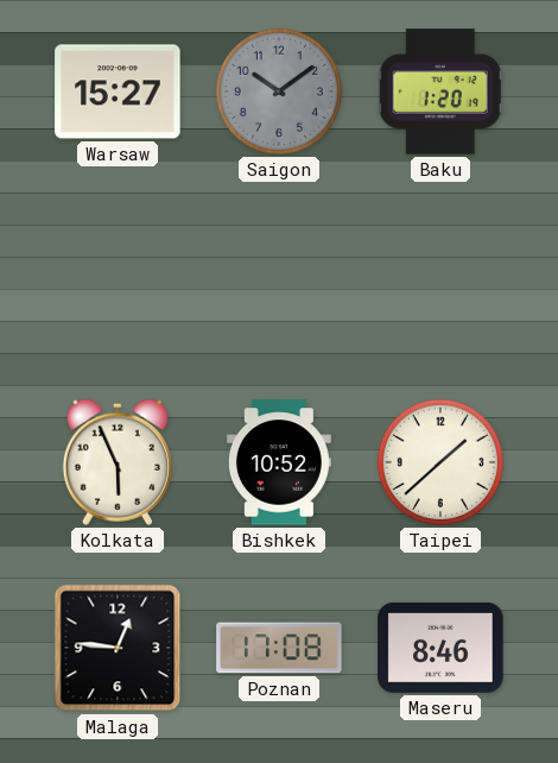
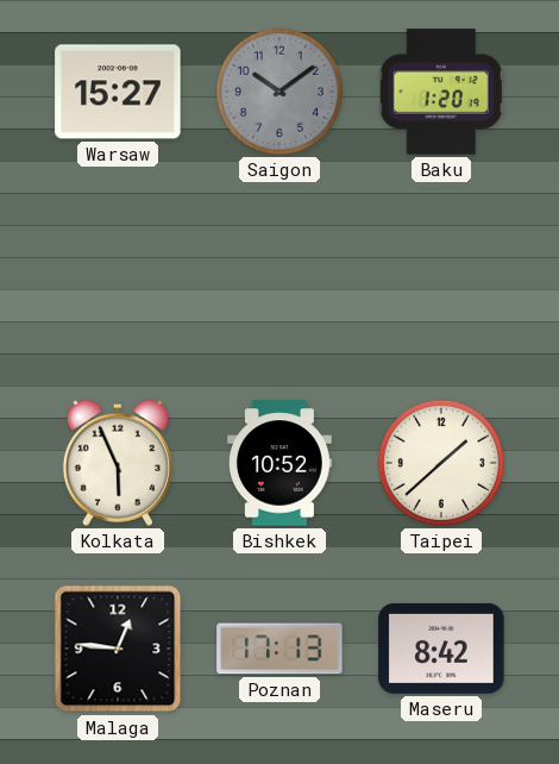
Poznan: 17:08 -> 17:13
Maseru: 8:46 -> 8:42
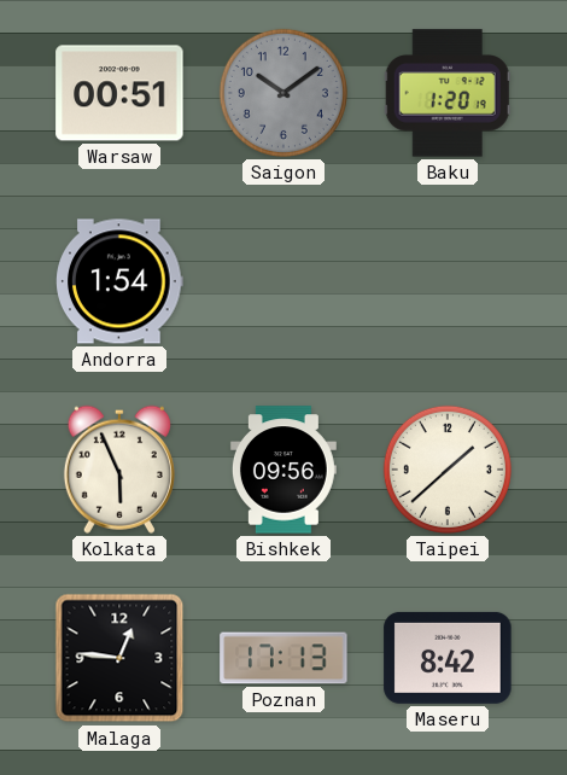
Warsaw: 15:27 -> 00:51
Andorra: none -> 1:54
Bishkek: 10:52 -> 09:56
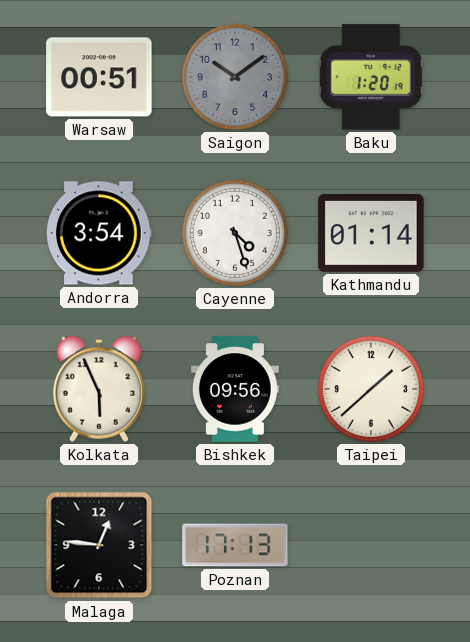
Andorra: 1:54 -> 3:54
Cayenne: none -> 4:27
Kathmandu: none -> 01:14
Maseru: 8:42 -> none
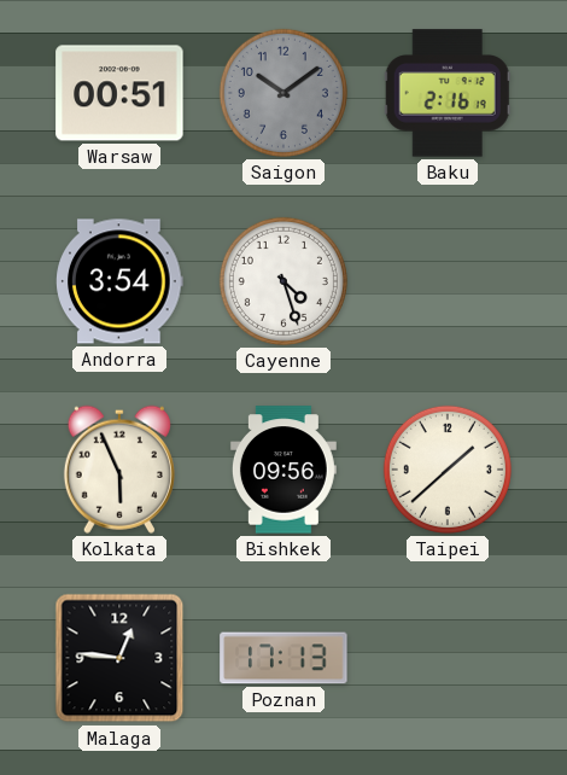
Baku: 1:20 -> 2:16
Kathmandu: 01:14 -> none
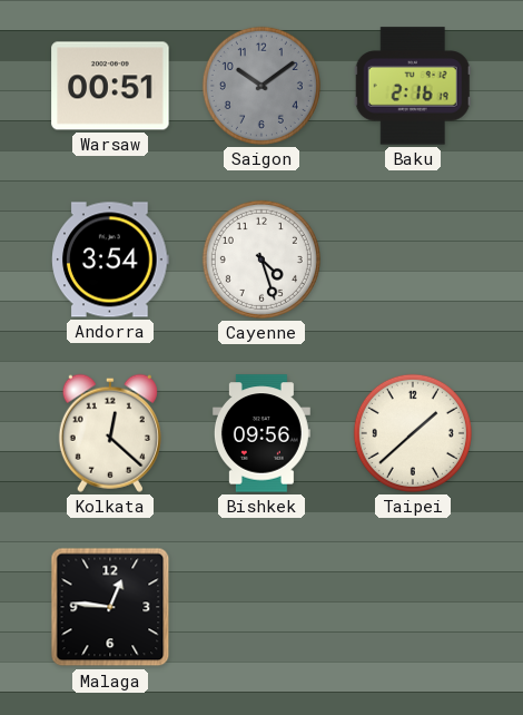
Kolkata: 5:56 -> 12:22
Poznan: 17:13 -> none
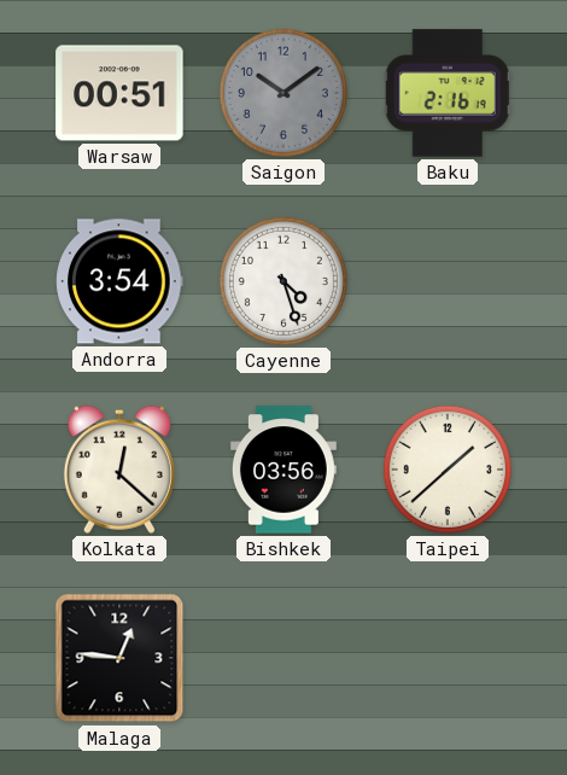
Bishkek: 09:56 -> 03:56
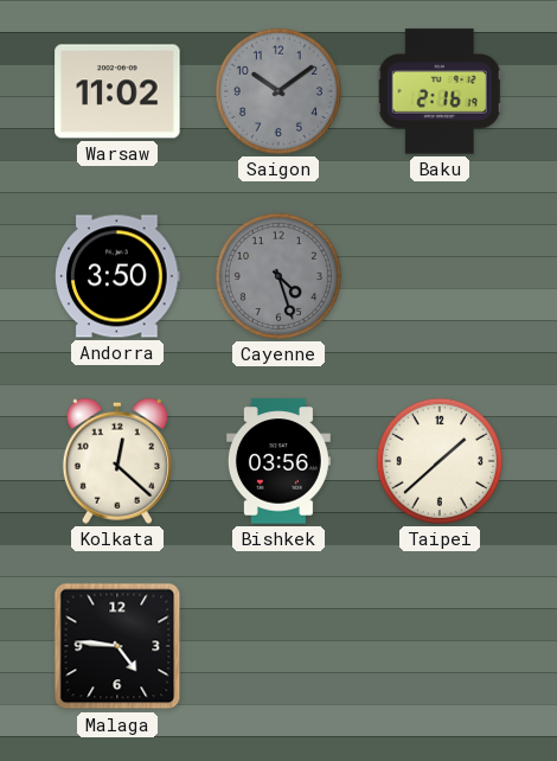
Warsaw: 00:51 -> 11:02
Andorra: 3:54 -> 3:50
Cayenne dial: white -> grey
Malaga: 12:46 -> 4:46
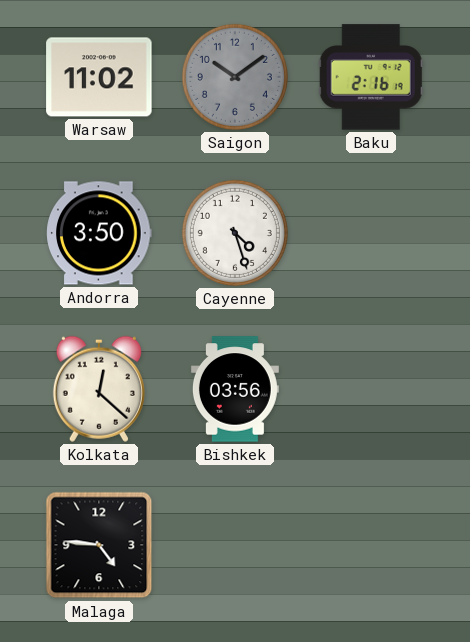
Cayenne dial: grey -> white
Taipei: 1:38 -> none
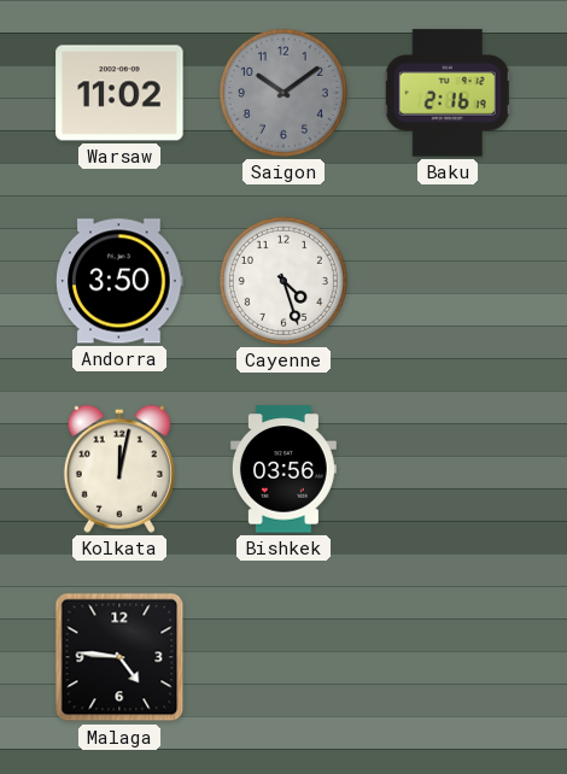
Kolkata: 12:22 -> 12:02
